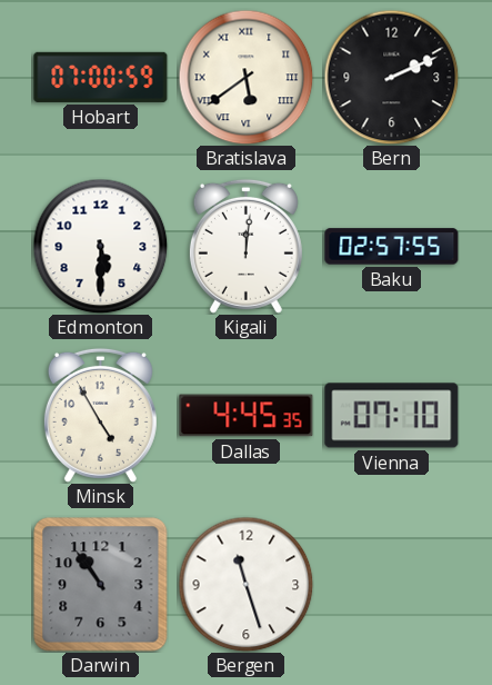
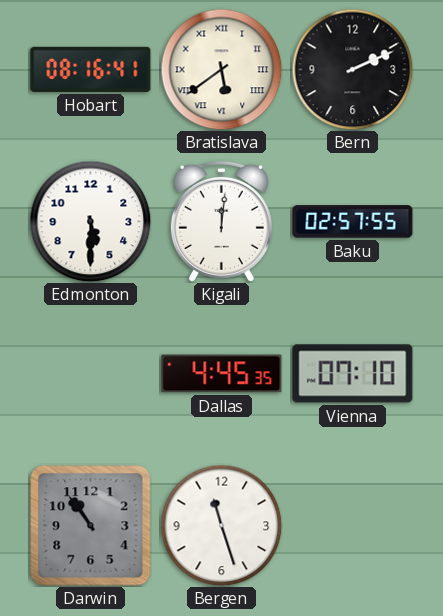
Hobart: 07:00 -> 08:16
Minsk: 4:55 -> none
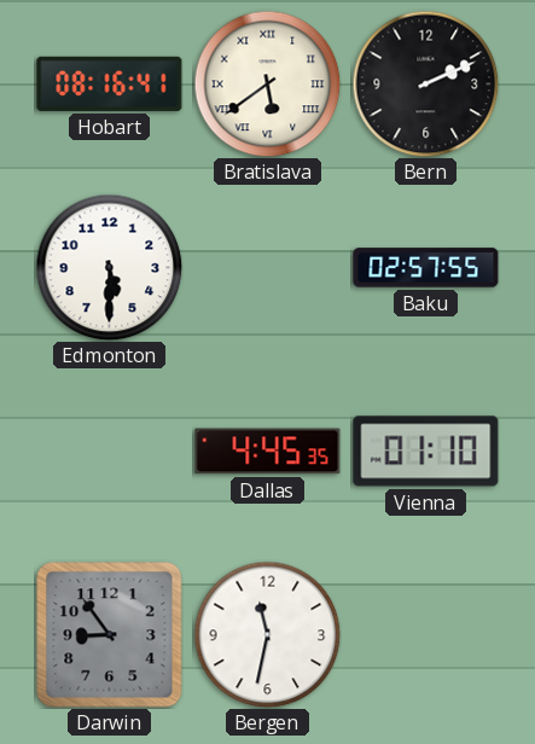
Kigali: 12:01 -> none
Vienna: 07:10 -> 01:10
Darwin: 10:54 -> 8:54
Bergen: 11:27 -> 11:32
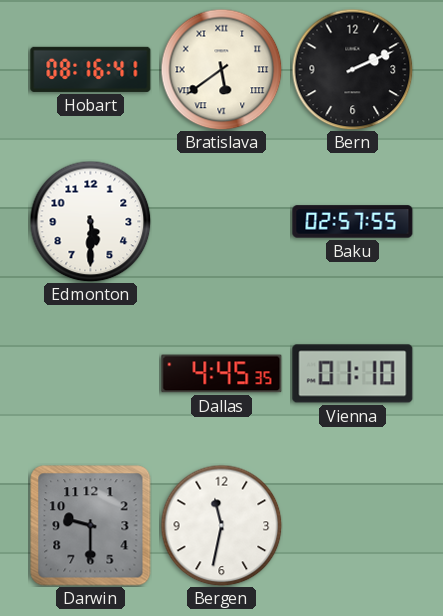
Darwin: 8:54 -> 9:30
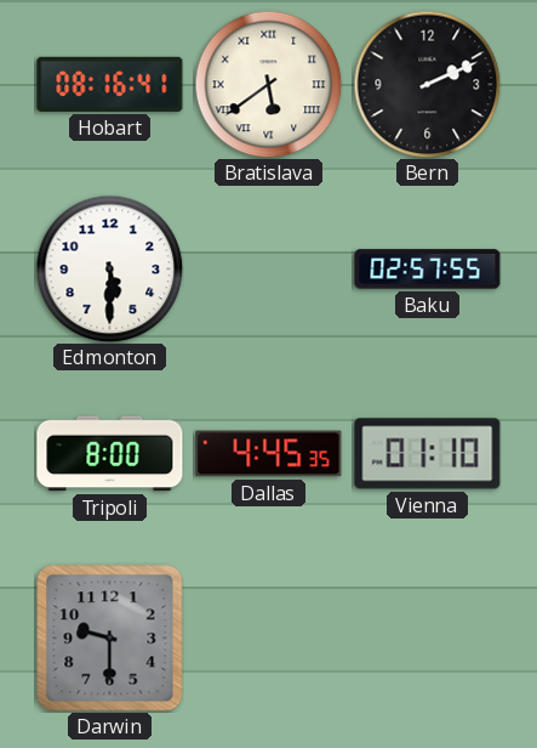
Tripoli: none -> 8:00
Bergen: 11:32 -> none
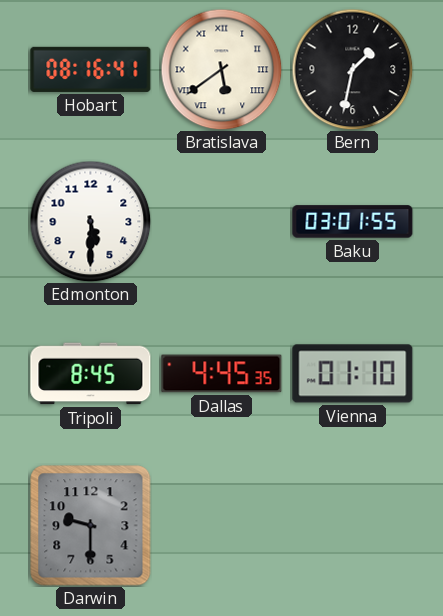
Bern: 2:11 -> 1:32
Baku: 02:57 -> 03:01
Tripoli: 8:00 -> 8:45
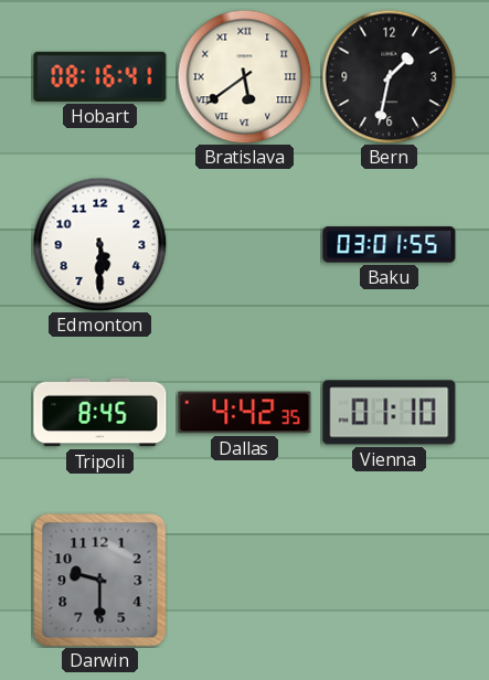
Dallas: 4:45 -> 4:42
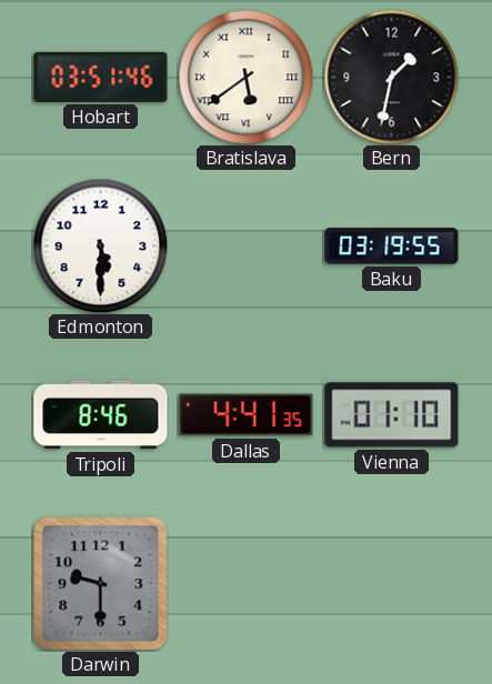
Hobart: 08:16 -> 03:51
Baku: 03:01 -> 03:19
Tripoli: 8:45 -> 8:46
Dallas: 4:42 -> 4:41
